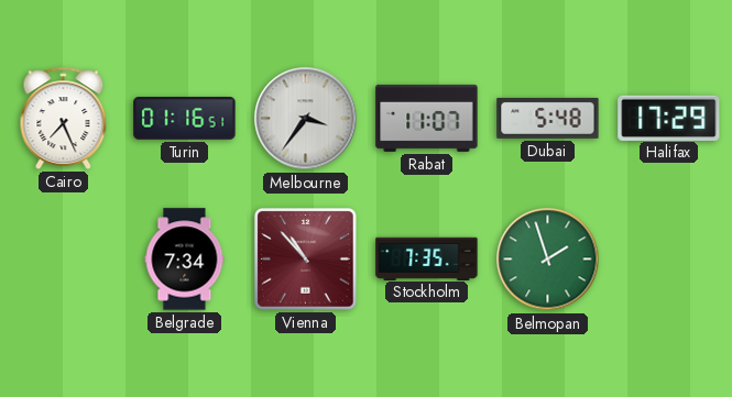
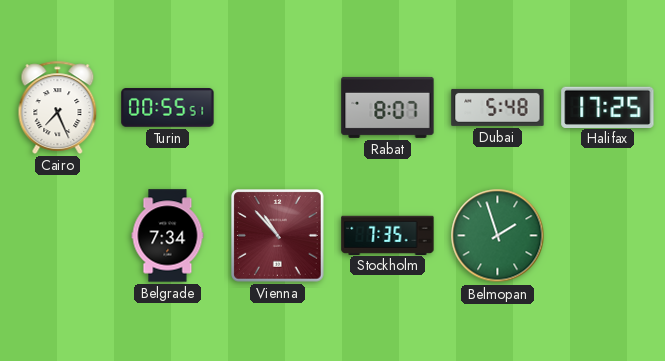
Turin: 01:16 -> 00:55
Melbourne: 3:36 -> none
Rabat: 11:07 -> 8:07
Halifax: 17:29 -> 17:25
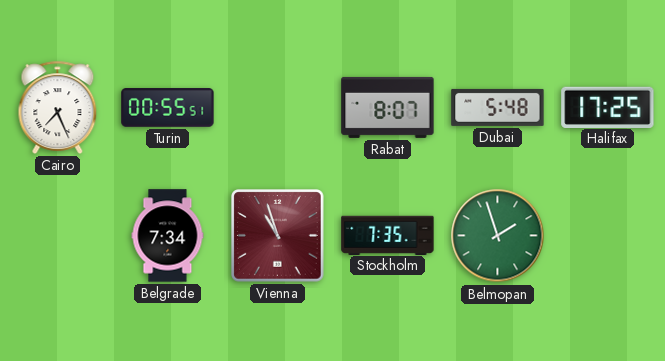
Vienna: 10:53 -> 10:57
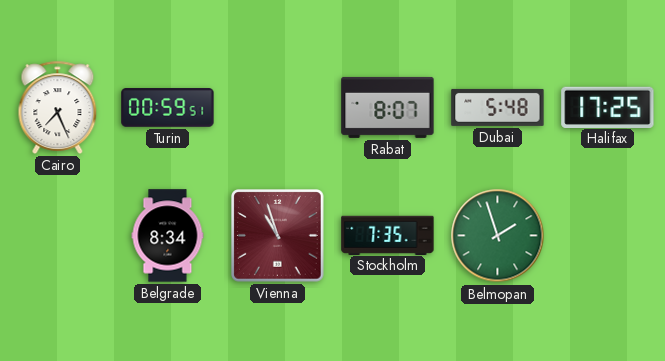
Turin: 00:55 -> 00:59
Belgrade: 7:34 -> 8:34
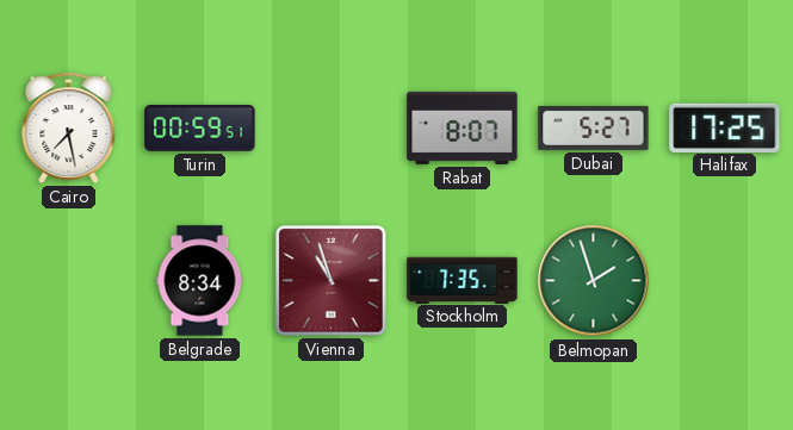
Cairo: 7:26 -> 7:28
Dubai: 5:48 -> 5:27
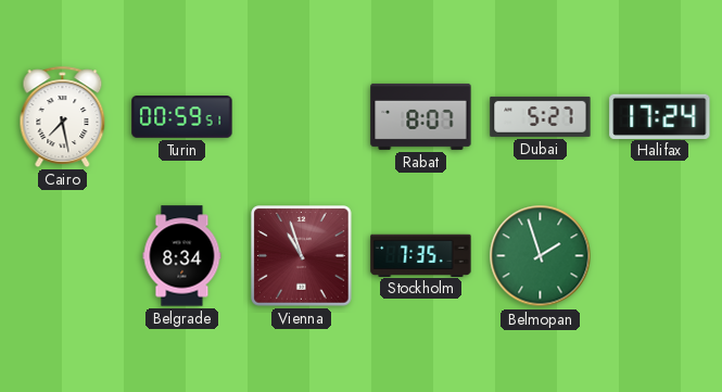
Halifax: 17:25 -> 17:24
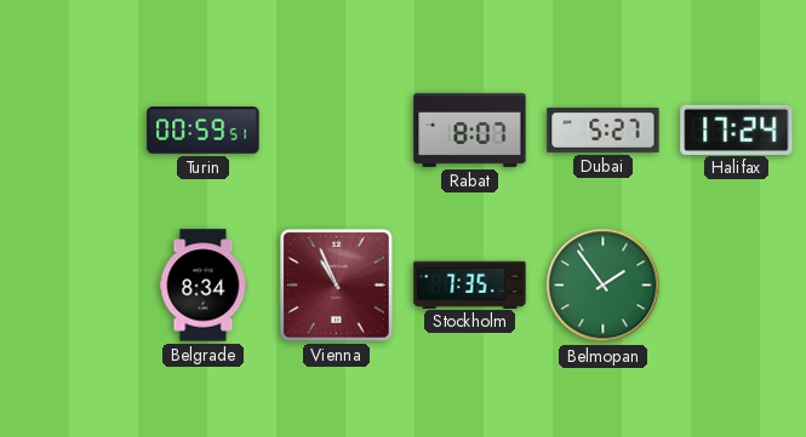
Cairo: 7:28 -> none
Vienna: 10:57 -> 10:56
Belmopan: 1:57 -> 1:54
